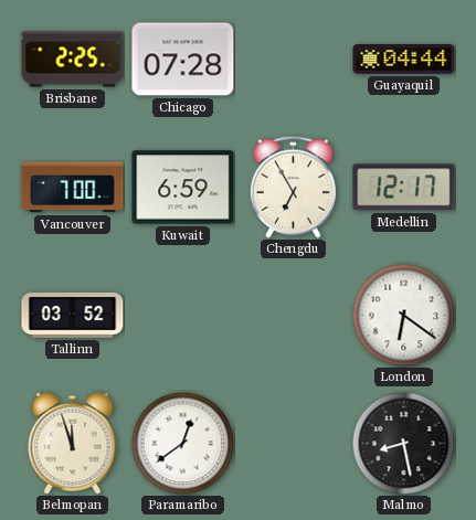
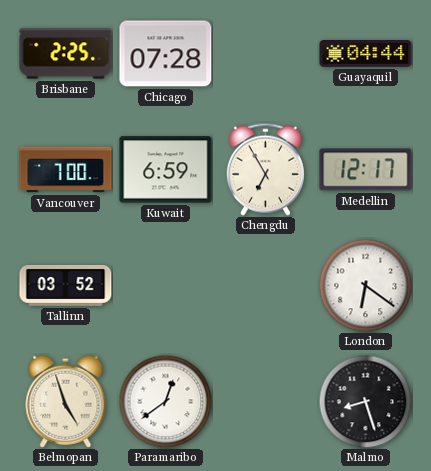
Belmopan: 11:57 -> 4:57
Malmo: 8:28 -> 8:27
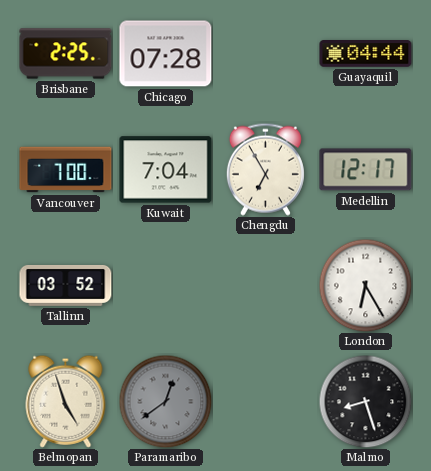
Kuwait: 6:59 -> 7:04
London: 6:21 -> 6:25
Paramaribo dial: white -> grey
